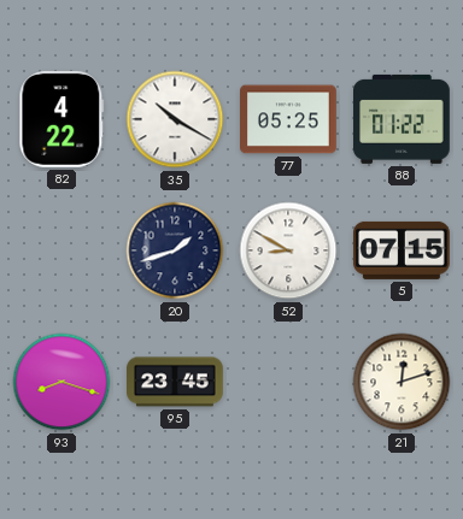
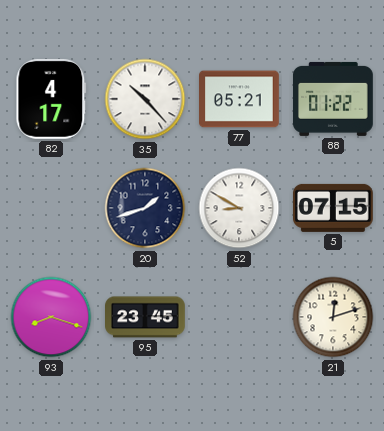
82: 4:22 -> 4:17
35: 10:20 -> 10:23
77: 05:25 -> 05:21
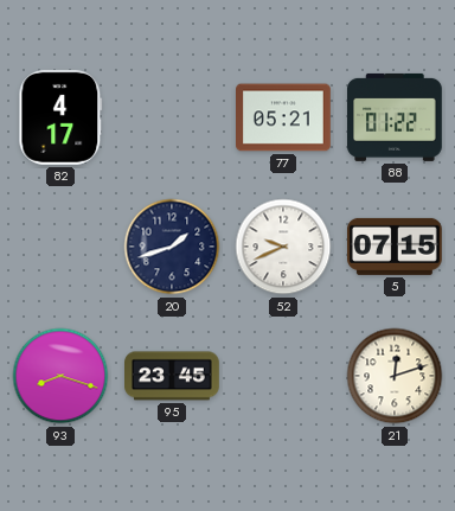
35: 10:23 -> none
52: 8:50 -> 9:41
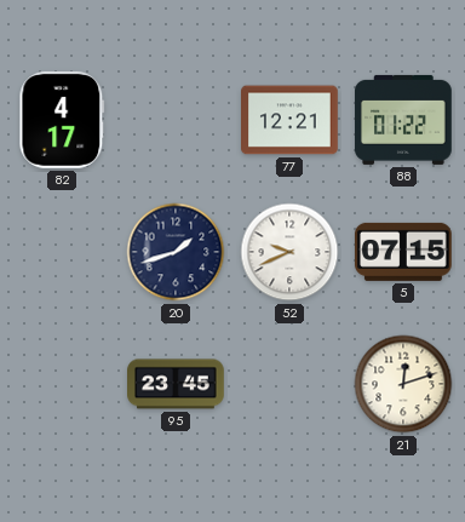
77: 05:21 -> 12:21
93: 8:18 -> none
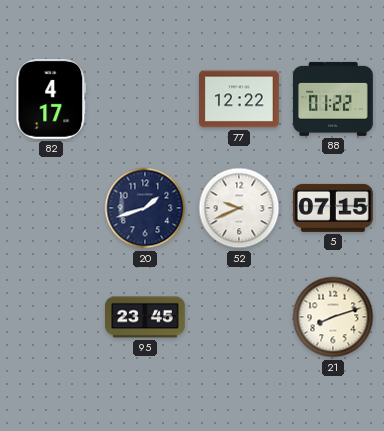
77: 12:21 -> 12:22
21: 12:12 -> 8:12
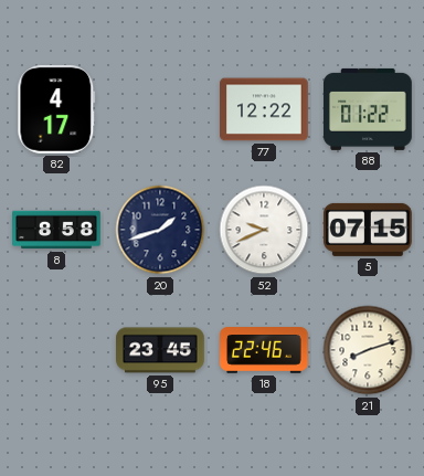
8: none -> 8:58
18: none -> 22:46
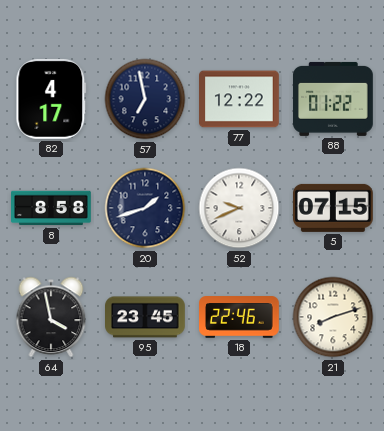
57: none -> 6:58
64: none -> 3:58
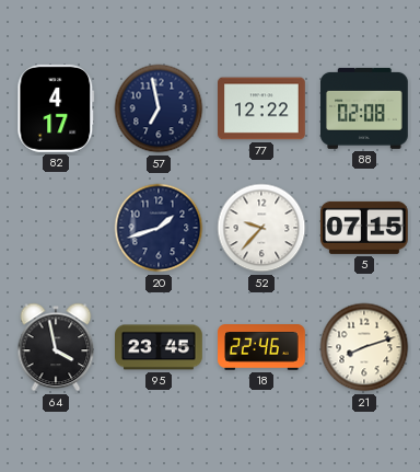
88: 01:22 -> 02:08
8: 8:58 -> none
52: 9:41 -> 9:37
